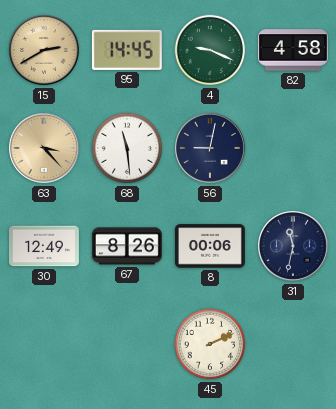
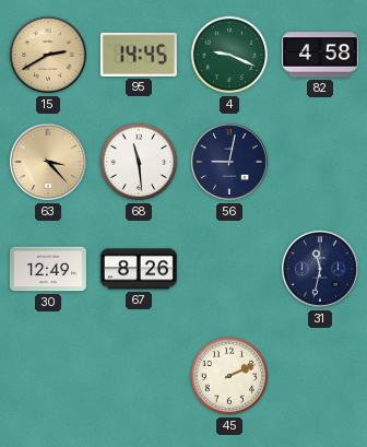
8: 00:06 -> none
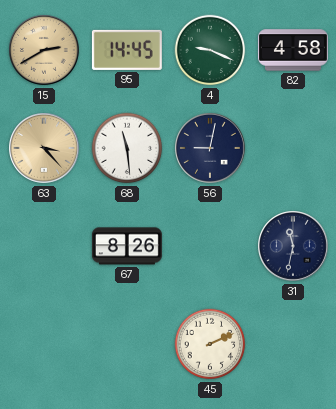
30: 12:49 -> none
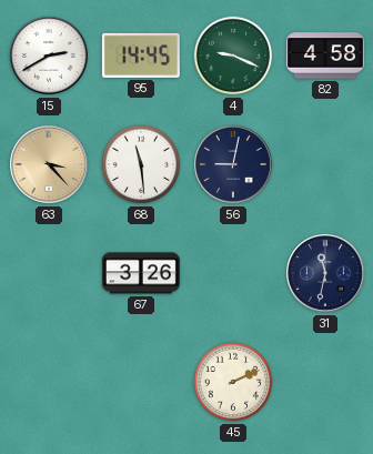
15 dial: champagne -> white
67: 8:26 -> 3:26
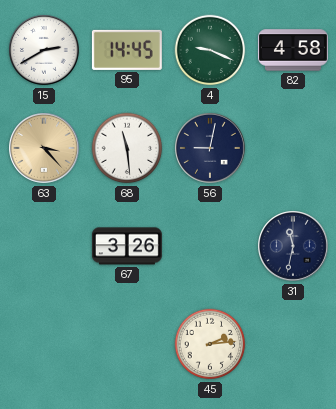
45: 2:11 -> 2:14
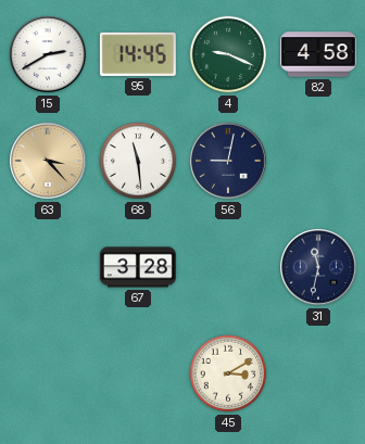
67: 3:26 -> 3:28
45: 2:14 -> 3:10
